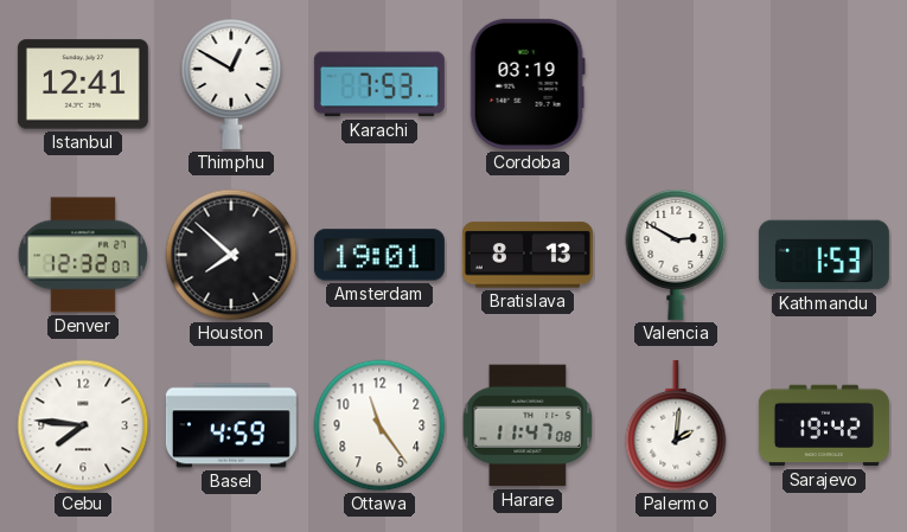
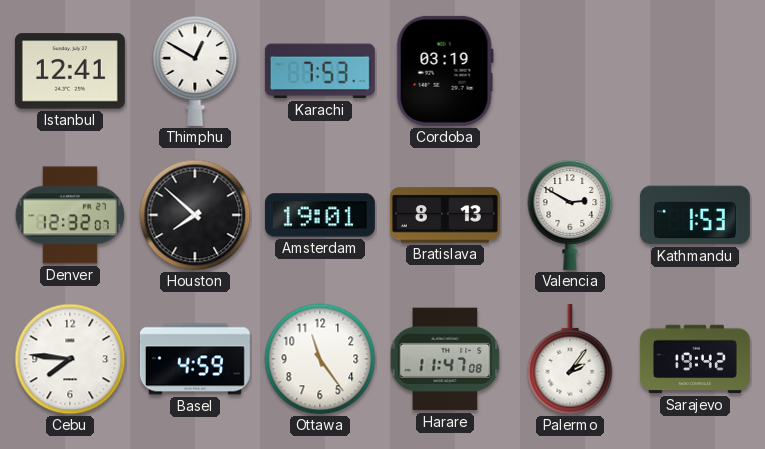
Palermo: 2:01 -> 2:06
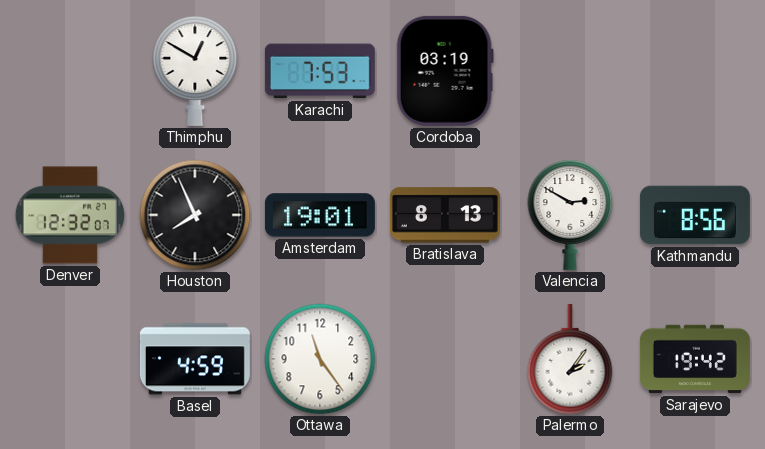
Istanbul: 12:41 -> none
Houston: 7:52 -> 7:56
Kathmandu: 1:53 -> 8:56
Cebu: 7:46 -> none
Harare: 11:47 -> none
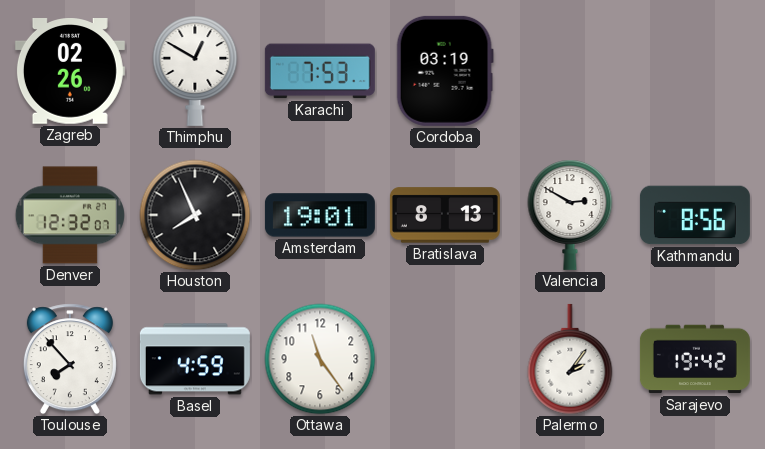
Zagreb: none -> 02:26
Toulouse: none -> 7:53
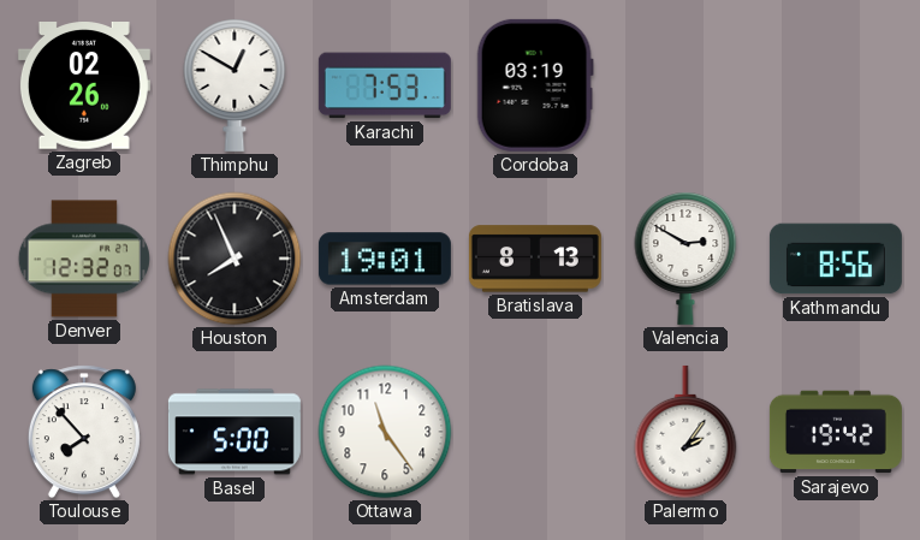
Basel: 4:59 -> 5:00
